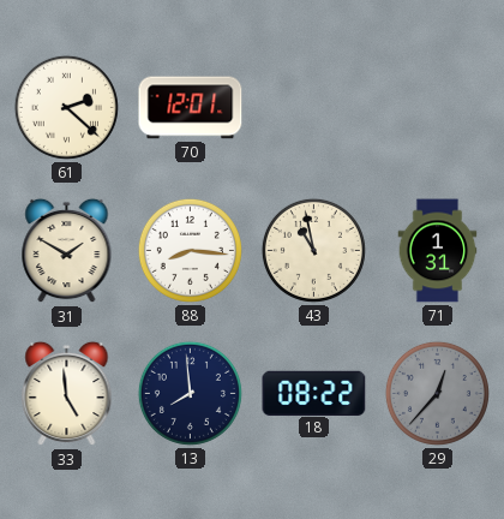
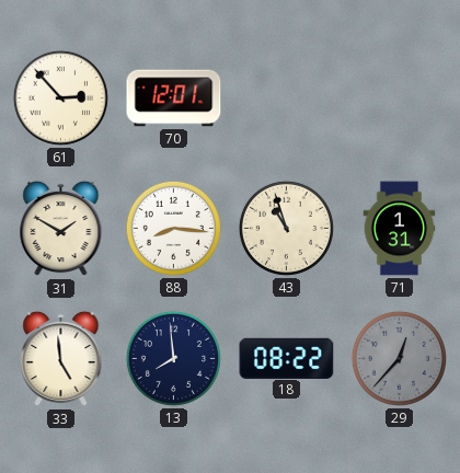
61: 2:22 -> 2:53
43: 10:58 -> 10:57
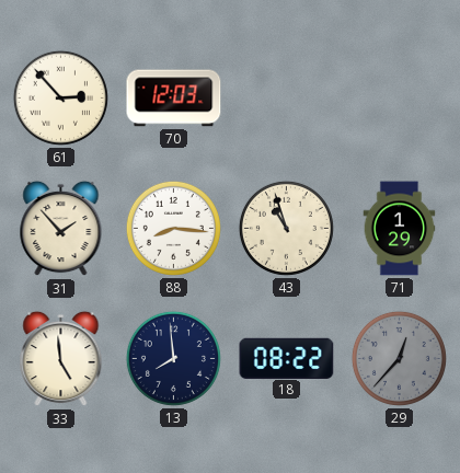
70: 12:01 -> 12:03
31: 1:50 -> 1:53
71: 1:31 -> 1:29
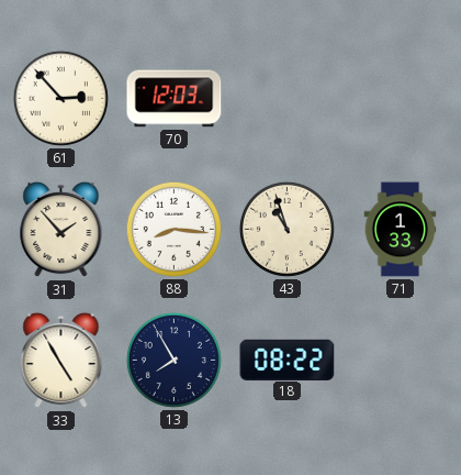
71: 1:29 -> 1:33
33: 4:59 -> 4:55
13: 7:59 -> 7:55
29: 12:37 -> none
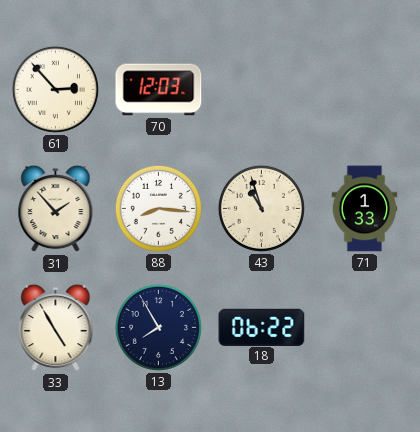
18: 08:22 -> 06:22
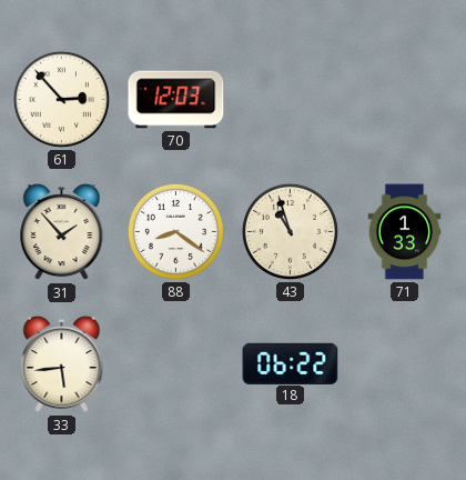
88: 8:16 -> 8:21
33: 4:55 -> 5:44
13: 7:55 -> none
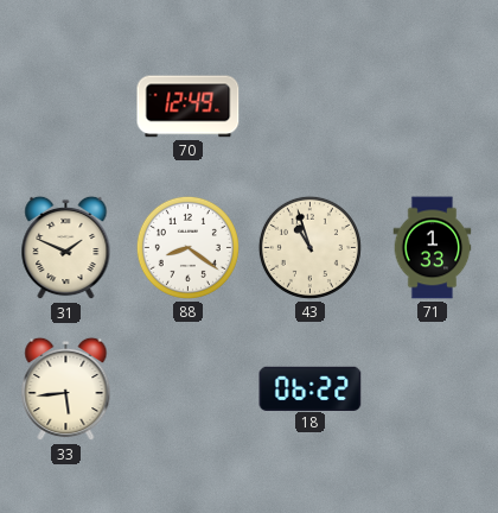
61: 2:53 -> none
70: 12:03 -> 12:49
31: 1:53 -> 1:49
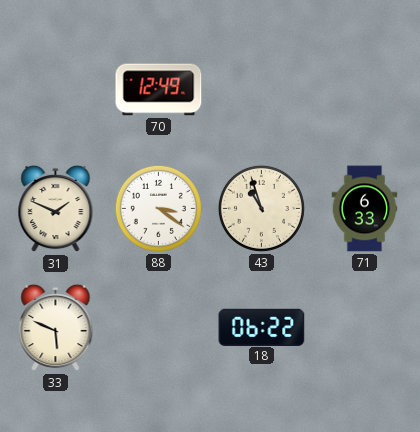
88: 8:21 -> 3:21
71: 1:33 -> 6:33
33: 5:44 -> 5:49
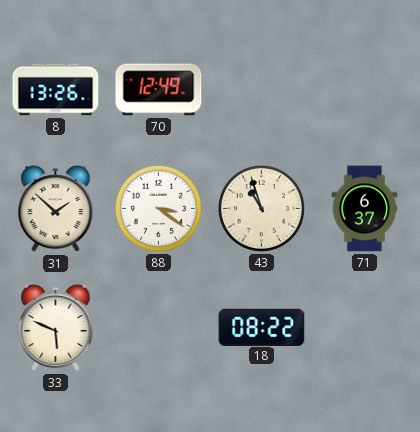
8: none -> 13:26
31: 1:49 -> 1:52
71: 6:33 -> 6:37
18: 06:22 -> 08:22
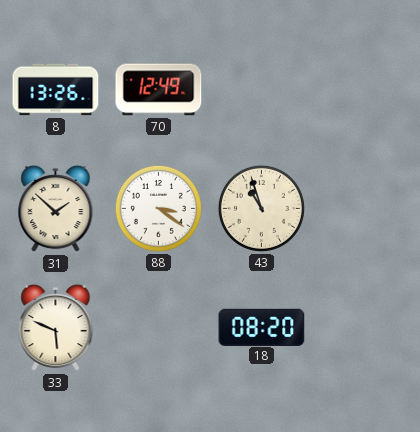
71: 6:37 -> none
18: 08:22 -> 08:20
